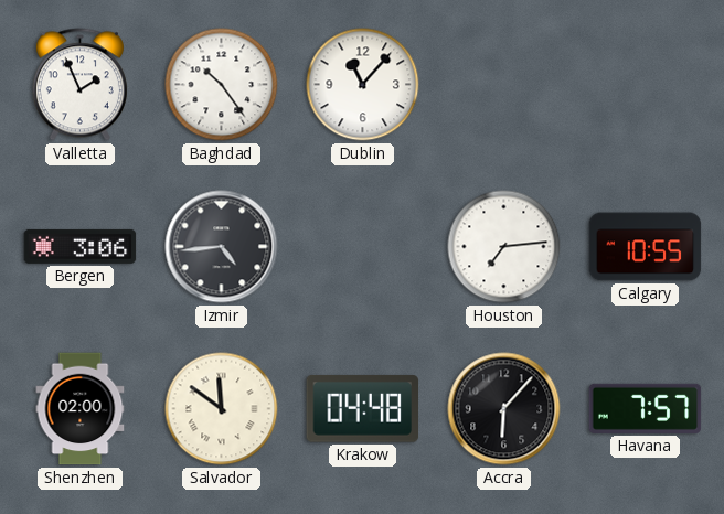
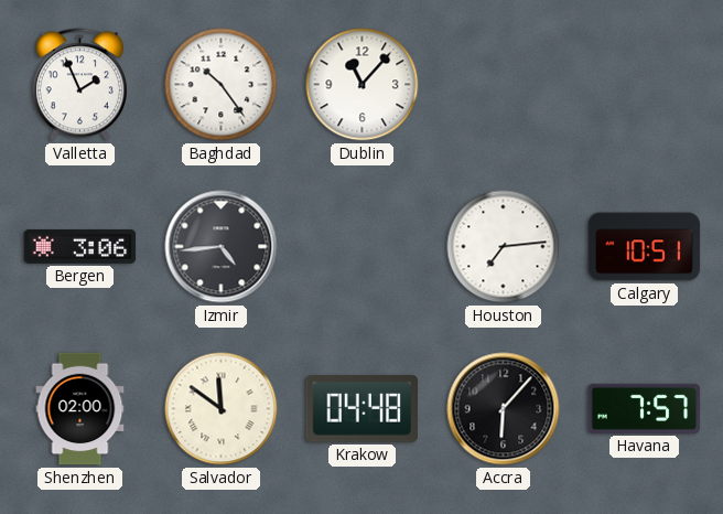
Calgary: 10:55 -> 10:51
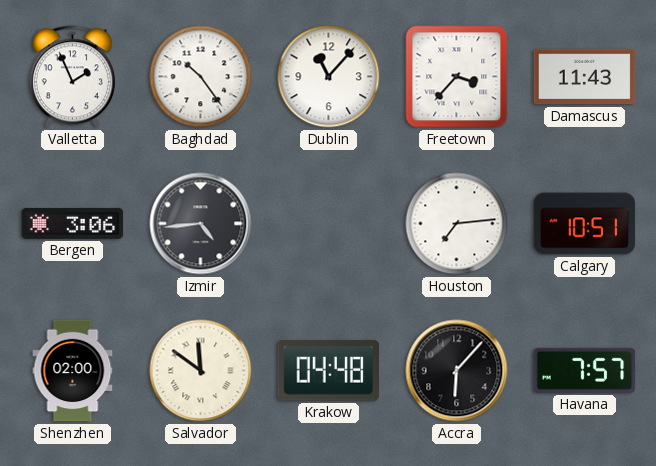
Freetown: none -> 3:37
Damascus: none -> 11:43
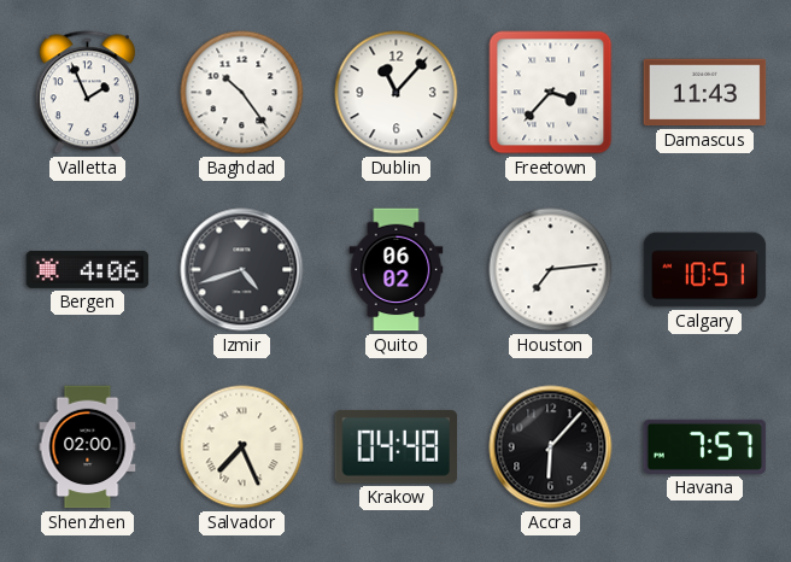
Bergen: 3:06 -> 4:06
Izmir: 4:44 -> 4:42
Quito: none -> 06:02
Salvador: 11:51 -> 7:26
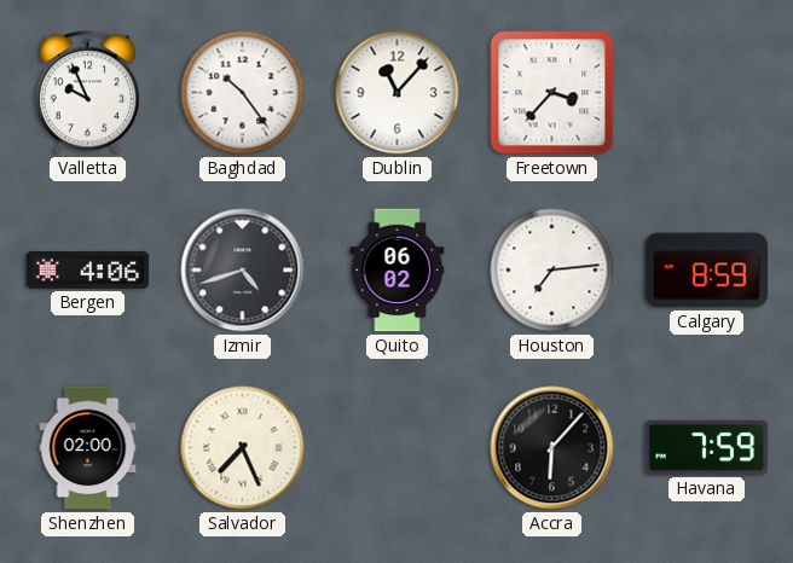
Valletta: 1:56 -> 9:56
Damascus: 11:43 -> none
Calgary: 10:51 -> 8:59
Krakow: 04:48 -> none
Havana: 7:57 -> 7:59
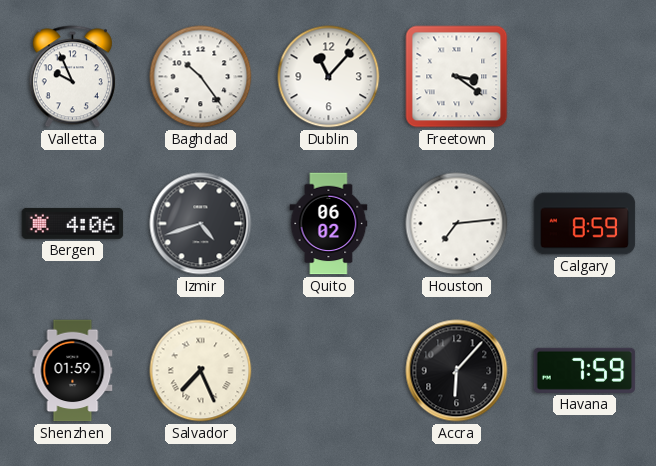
Freetown: 3:37 -> 3:21
Shenzhen: 02:00 -> 01:59
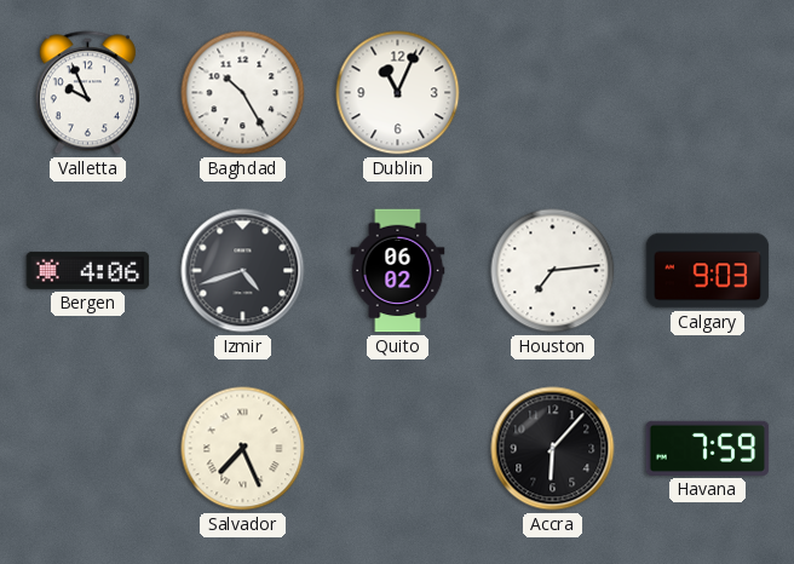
Baghdad: 10:24 -> 10:25
Dublin: 11:07 -> 11:04
Freetown: 3:21 -> none
Calgary: 8:59 -> 9:03
Shenzhen: 01:59 -> none
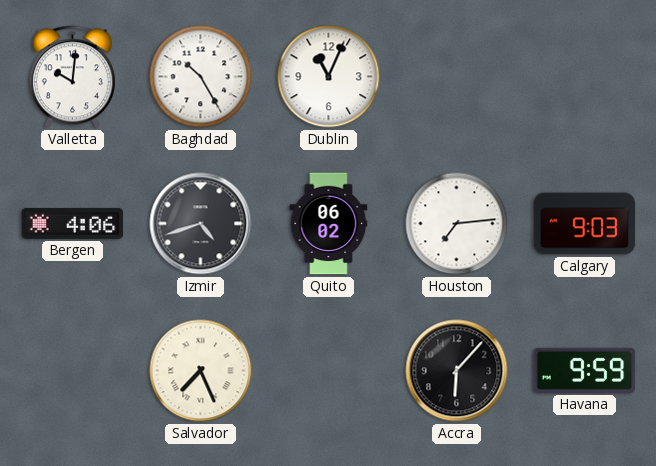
Valletta: 9:56 -> 10:01
Havana: 7:59 -> 9:59
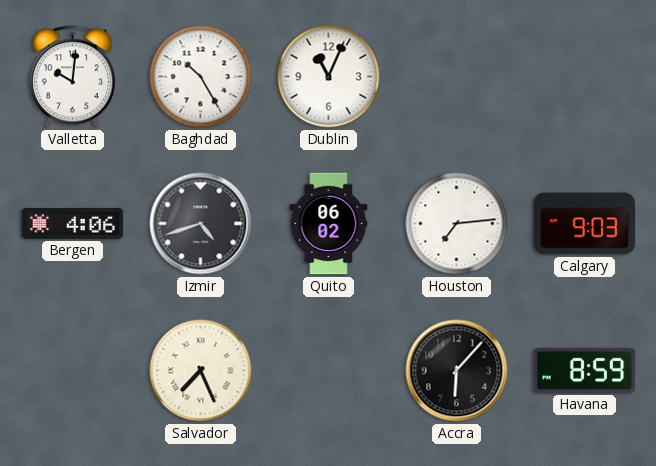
Havana: 9:59 -> 8:59
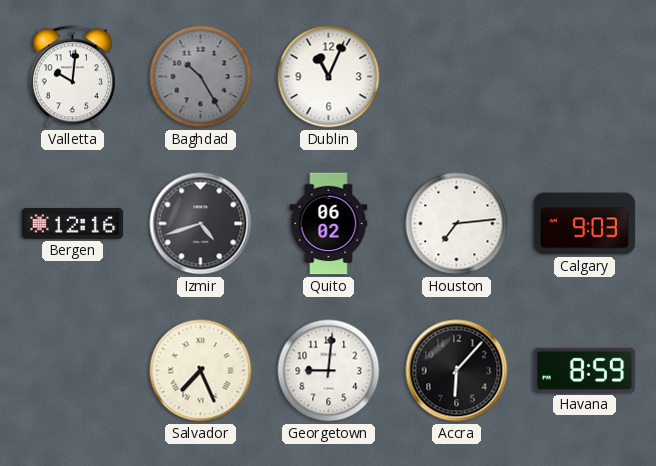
Baghdad dial: white -> grey
Bergen: 4:06 -> 12:16
Georgetown: none -> 9:01
